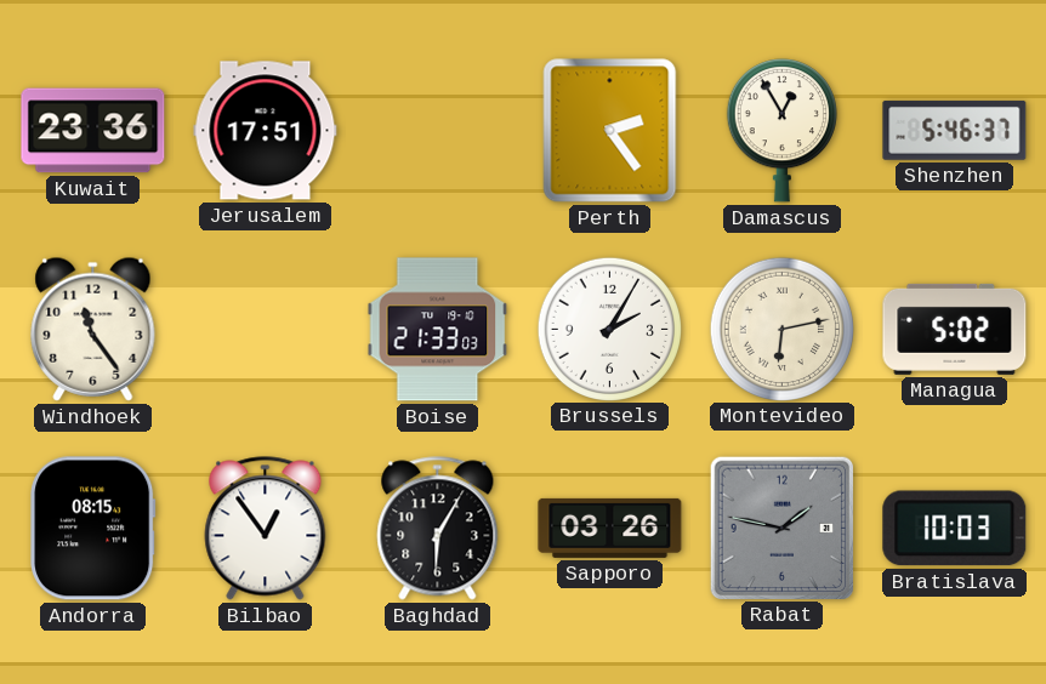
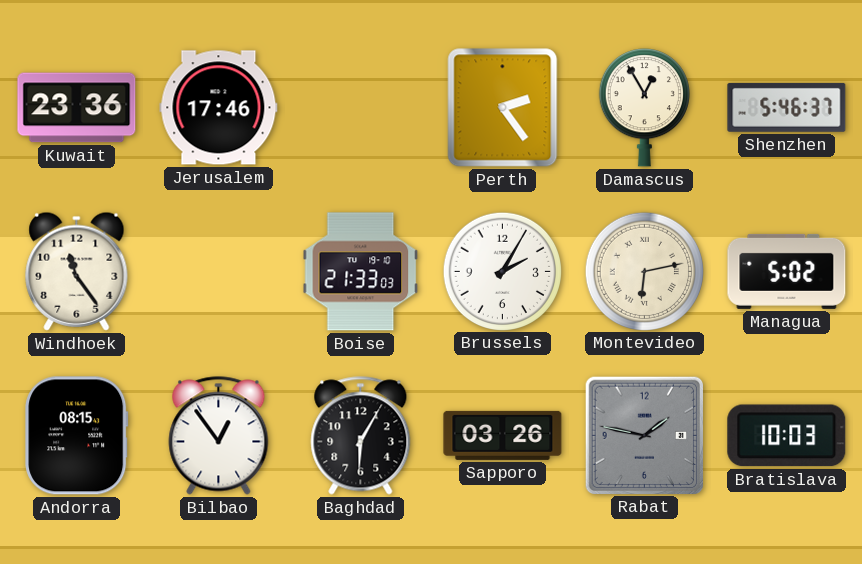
Jerusalem: 17:51 -> 17:46
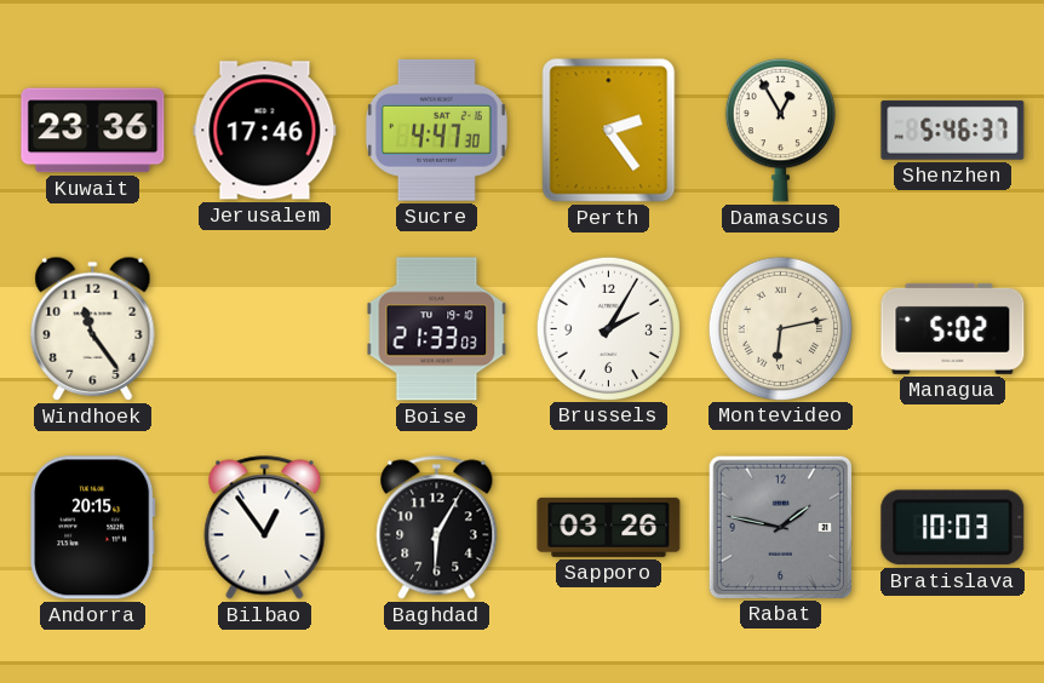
Sucre: none -> 4:47
Andorra: 08:15 -> 20:15
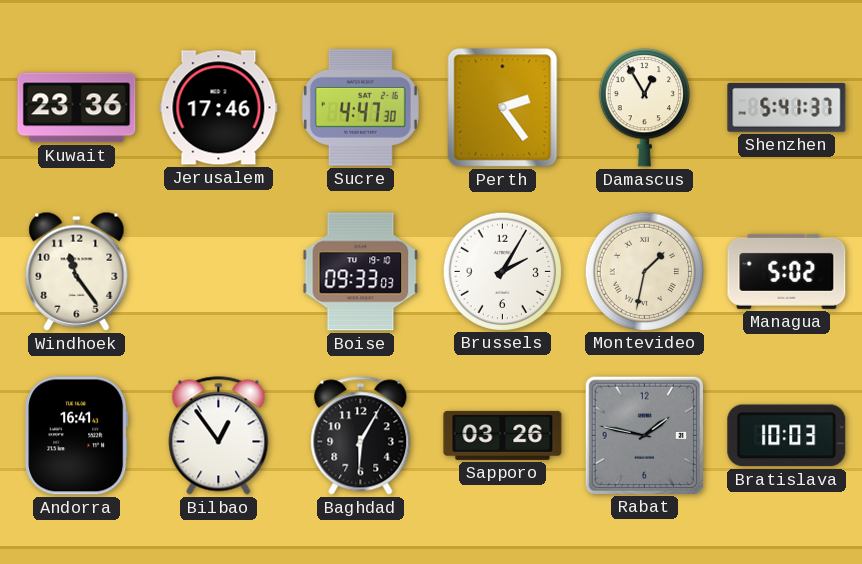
Shenzhen: 5:46 -> 5:41
Boise: 21:33 -> 09:33
Montevideo: 6:13 -> 1:32
Andorra: 20:15 -> 16:41
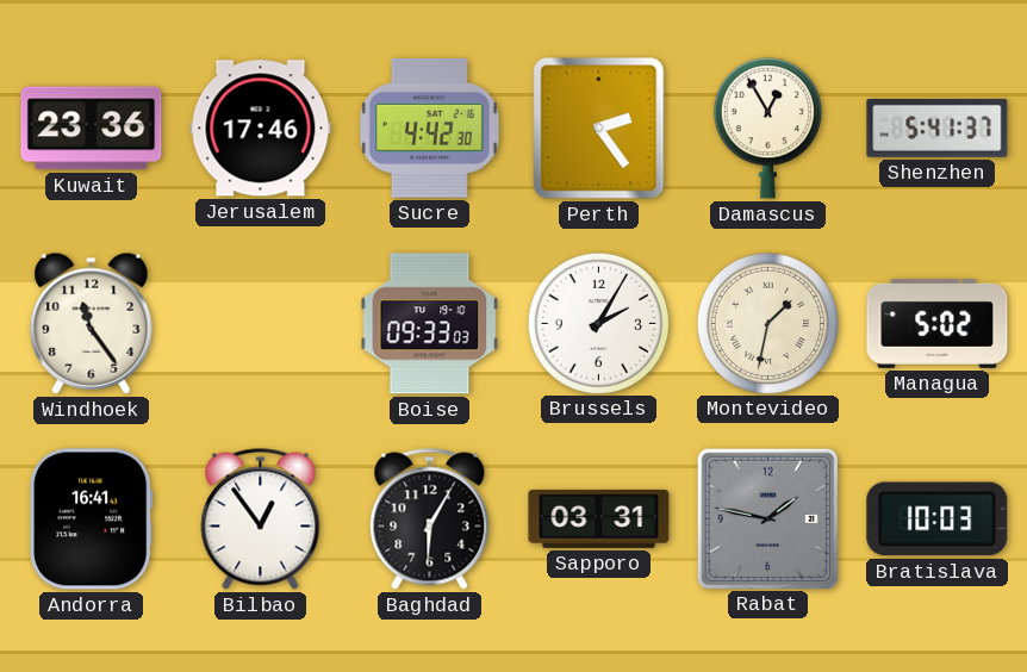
Sucre: 4:47 -> 4:42
Sapporo: 03:26 -> 03:31
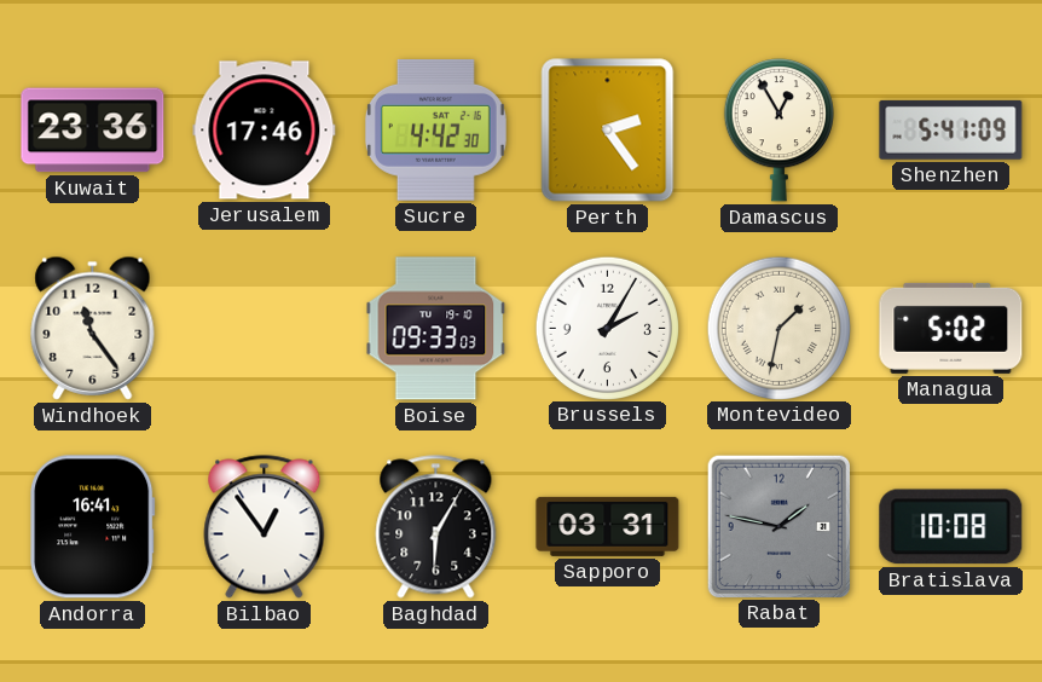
Shenzhen: 5:41:37 -> 5:41:09
Bratislava: 10:03 -> 10:08
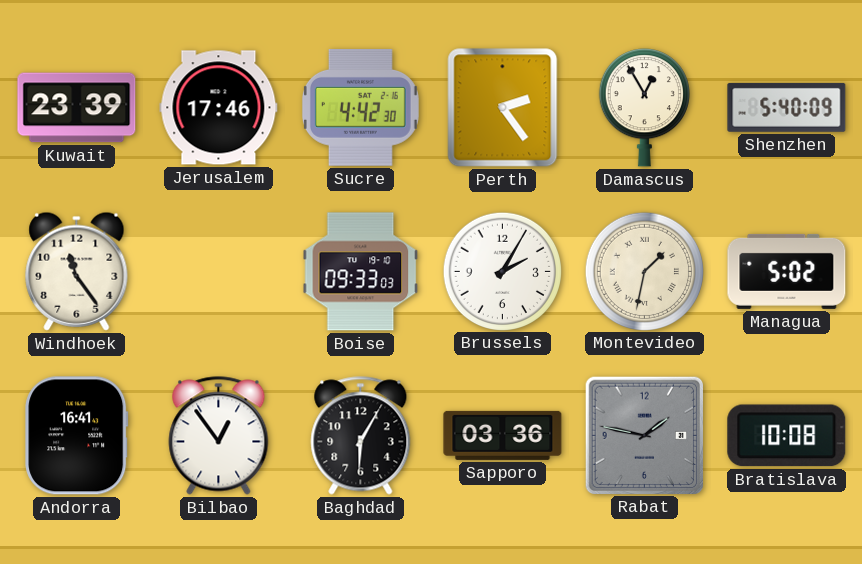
Kuwait: 23:36 -> 23:39
Shenzhen: 5:41 -> 5:40
Sapporo: 03:31 -> 03:36
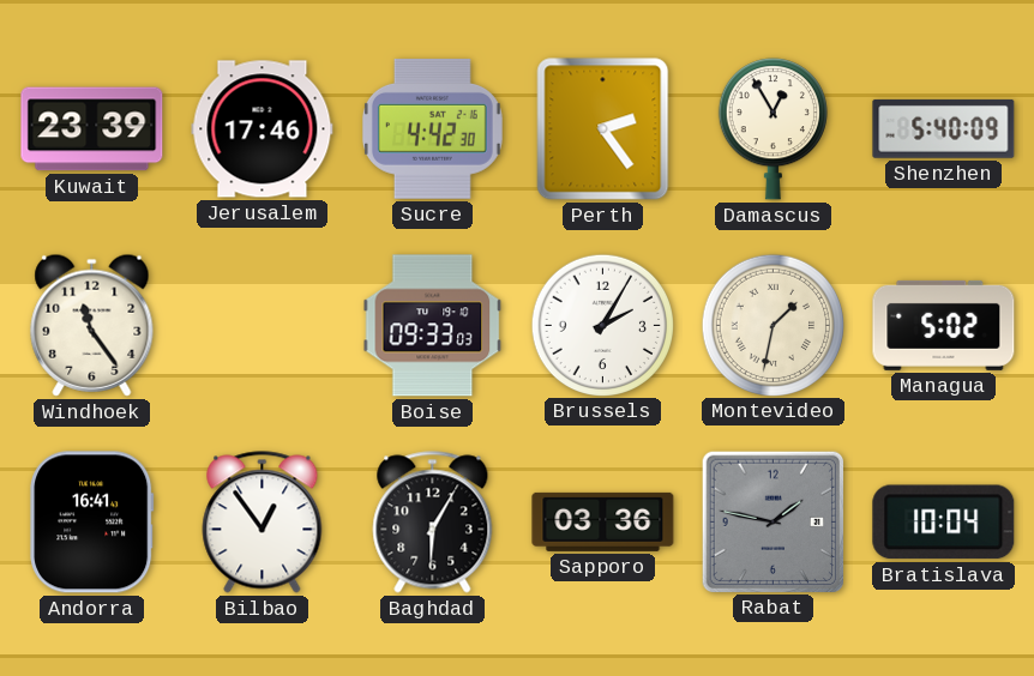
Bratislava: 10:08 -> 10:04
